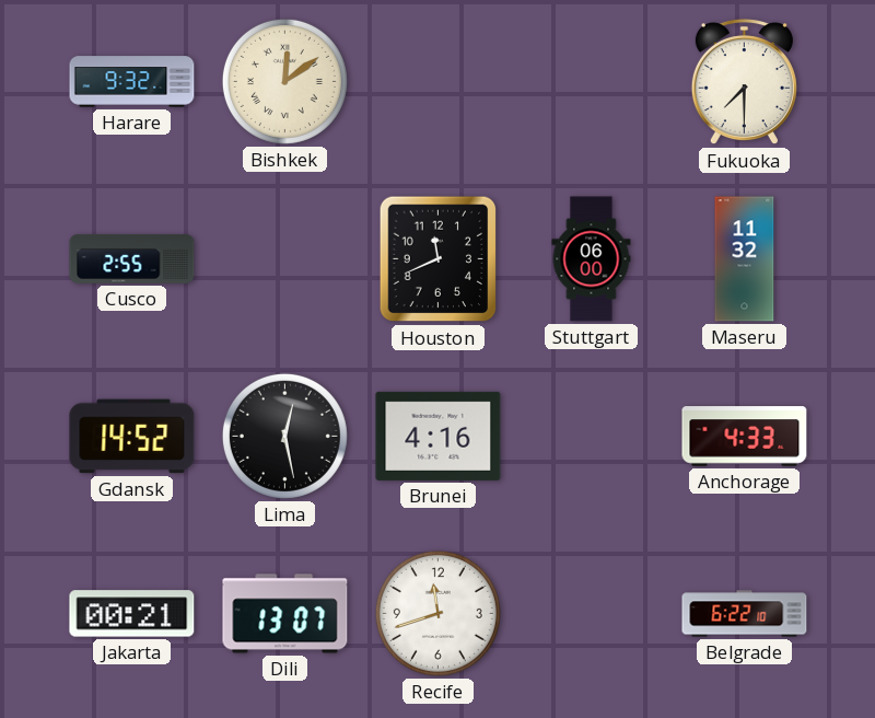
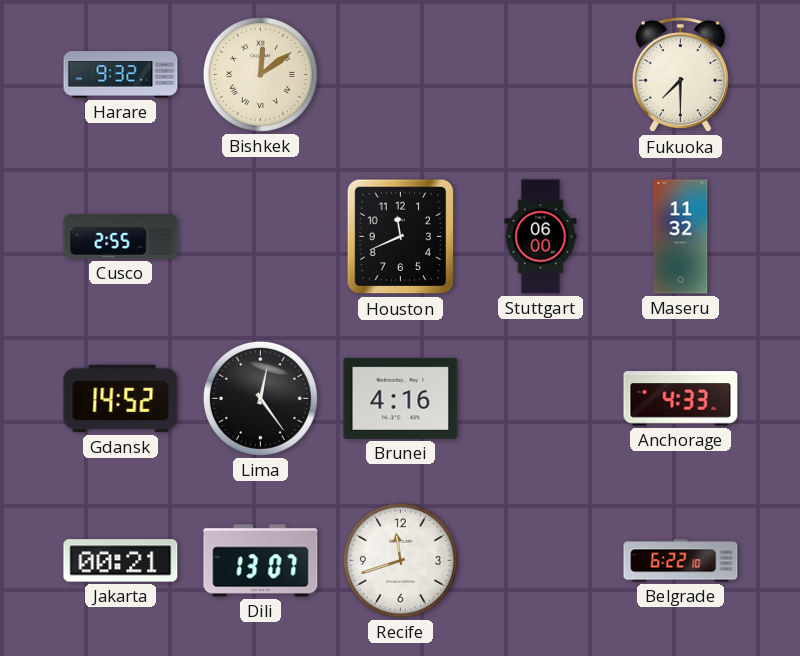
Lima: 12:28 -> 12:24
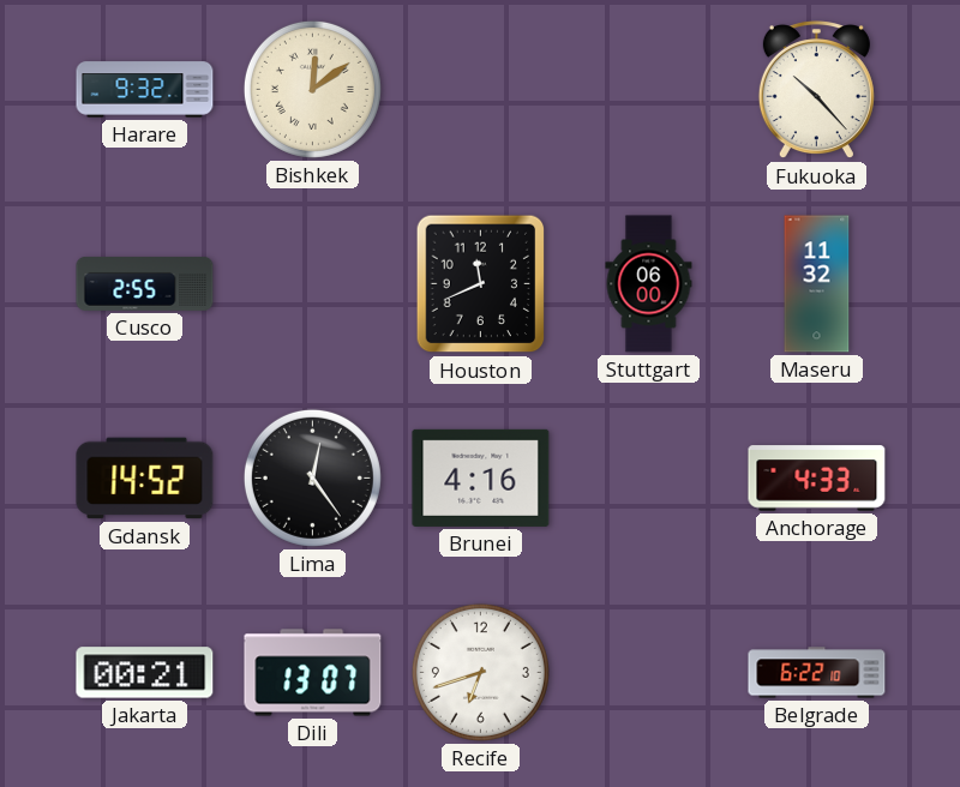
Fukuoka: 7:30 -> 10:23
Recife: 11:42 -> 6:42
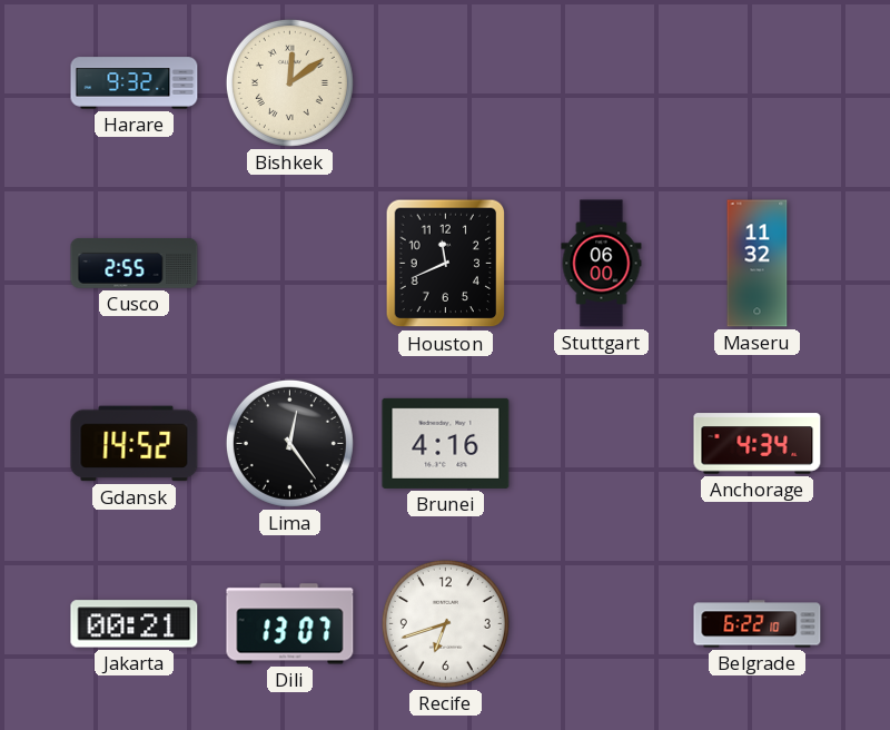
Fukuoka: 10:23 -> none
Anchorage: 4:33 -> 4:34
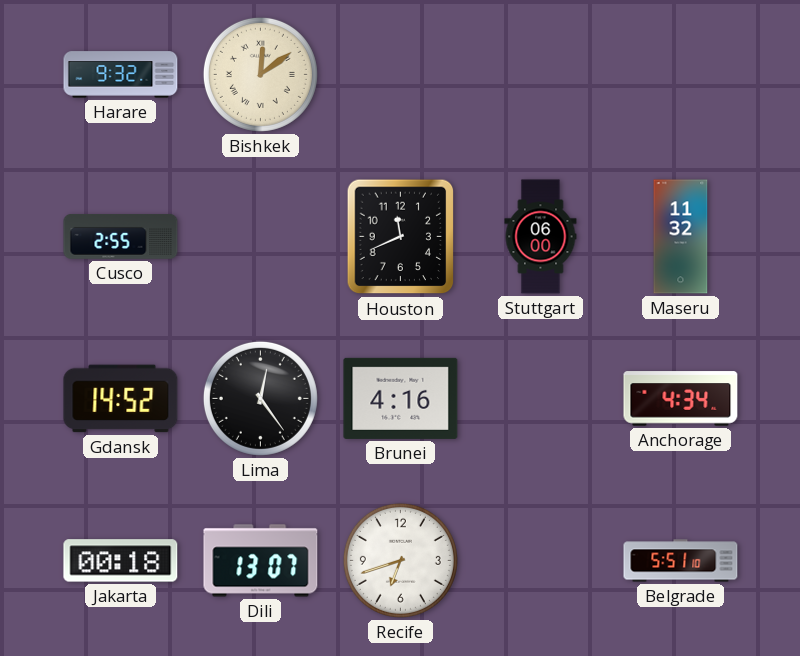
Jakarta: 00:21 -> 00:18
Belgrade: 6:22 -> 5:51
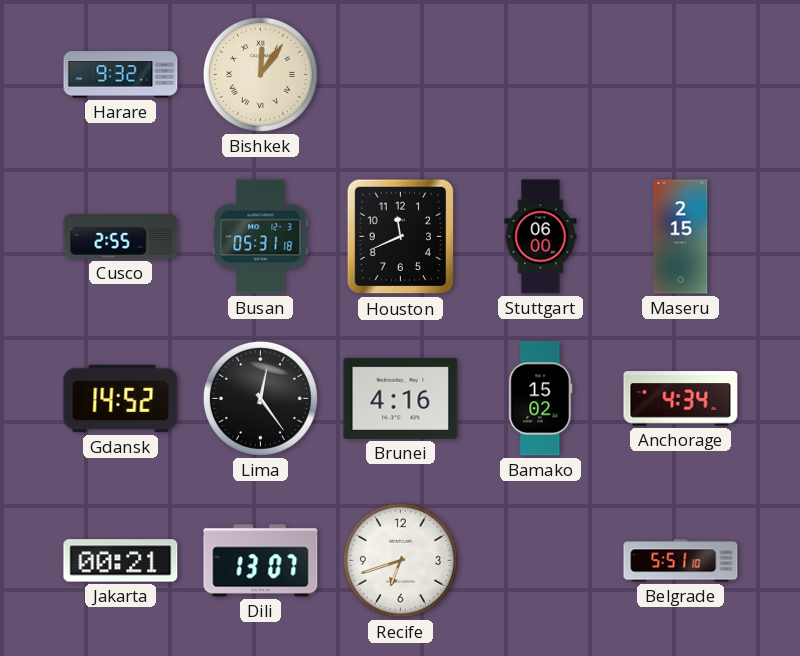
Bishkek: 12:09 -> 12:06
Busan: none -> 05:31
Maseru: 11:32 -> 2:15
Bamako: none -> 15:02
Jakarta: 00:18 -> 00:21
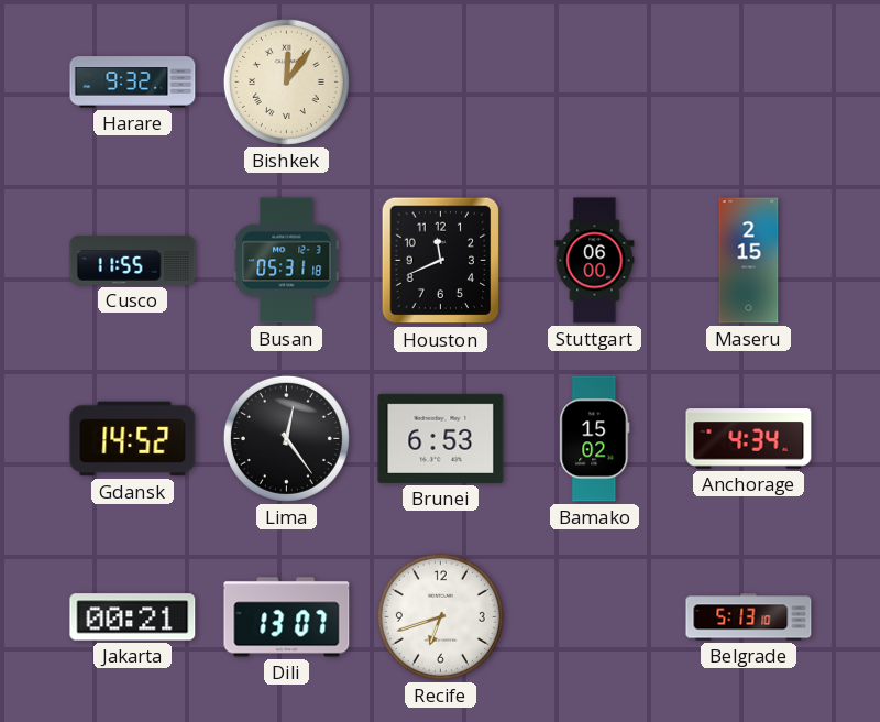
Cusco: 2:55 -> 11:55
Brunei: 4:16 -> 6:53
Belgrade: 5:51 -> 5:13
